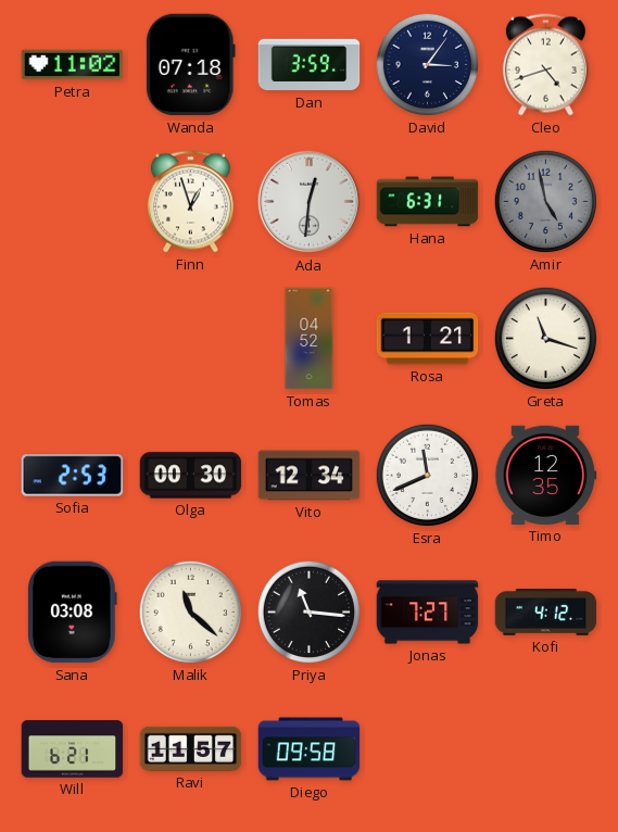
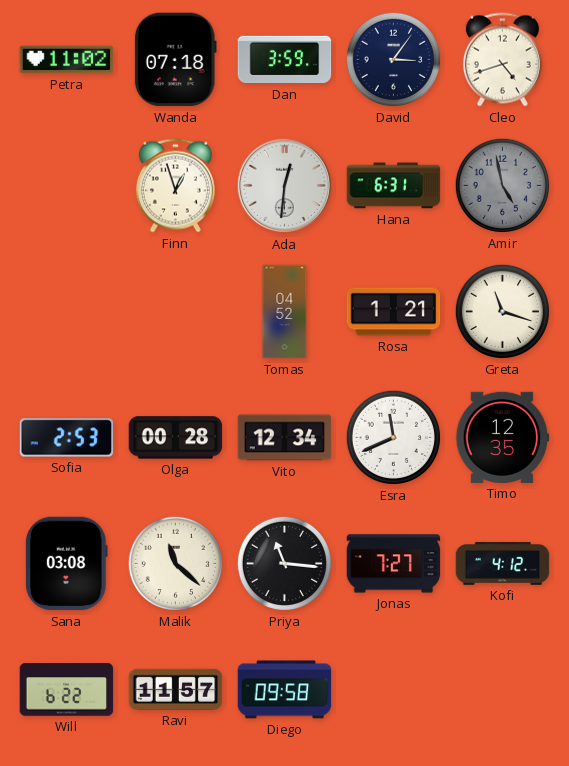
Olga: 00:30 -> 00:28
Will: 6:21 -> 6:22
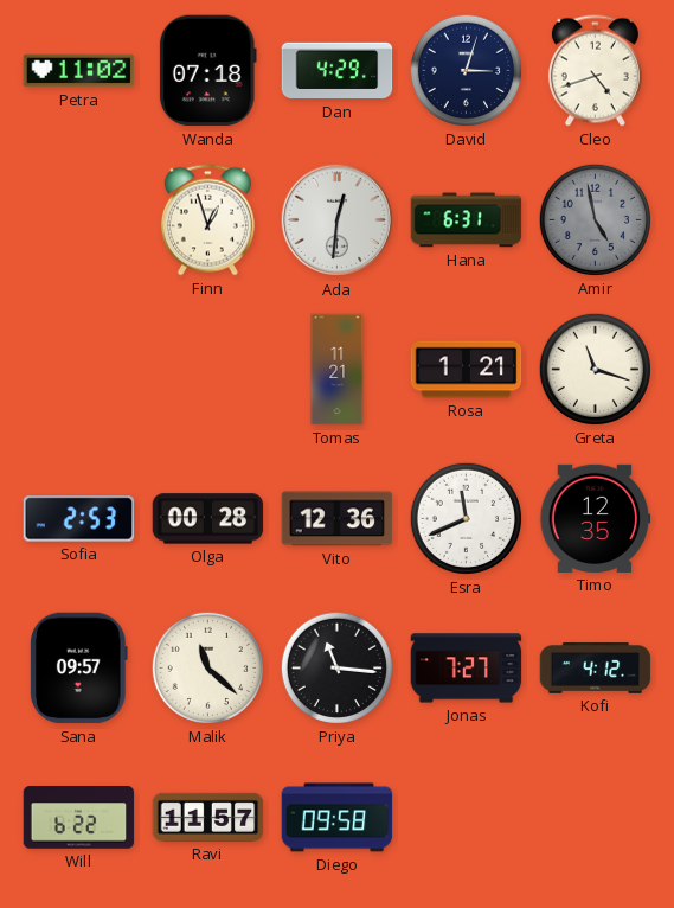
Dan: 3:59 -> 4:29
David: 3:06 -> 3:03
Tomas: 04:52 -> 11:21
Vito: 12:34 -> 12:36
Sana: 03:08 -> 09:57
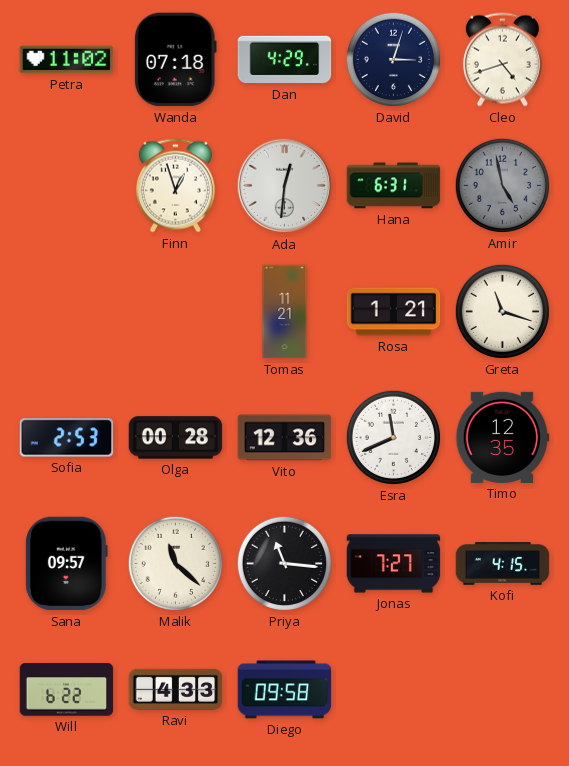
Kofi: 4:12 -> 4:15
Ravi: 11:57 -> 4:33
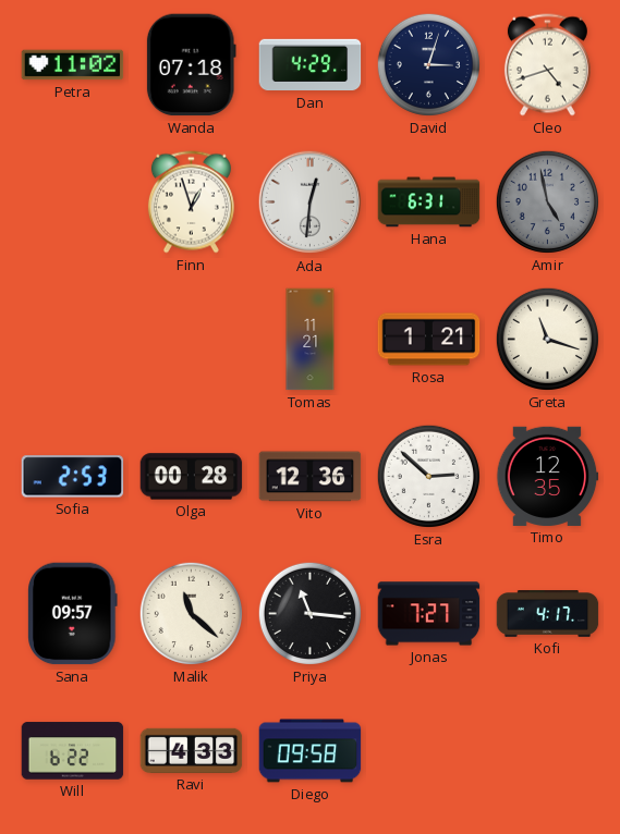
Esra: 11:41 -> 2:52
Kofi: 4:15 -> 4:17
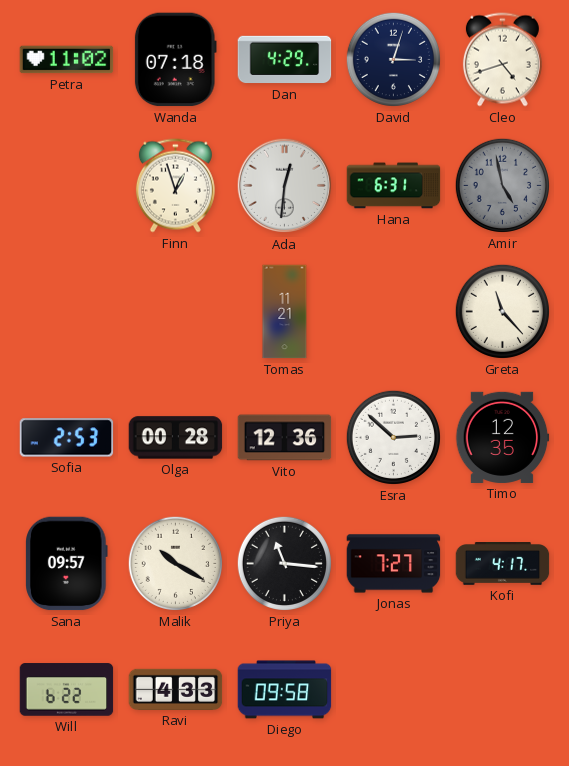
Rosa: 1:21 -> none
Greta: 11:18 -> 11:23
Malik: 11:22 -> 10:20
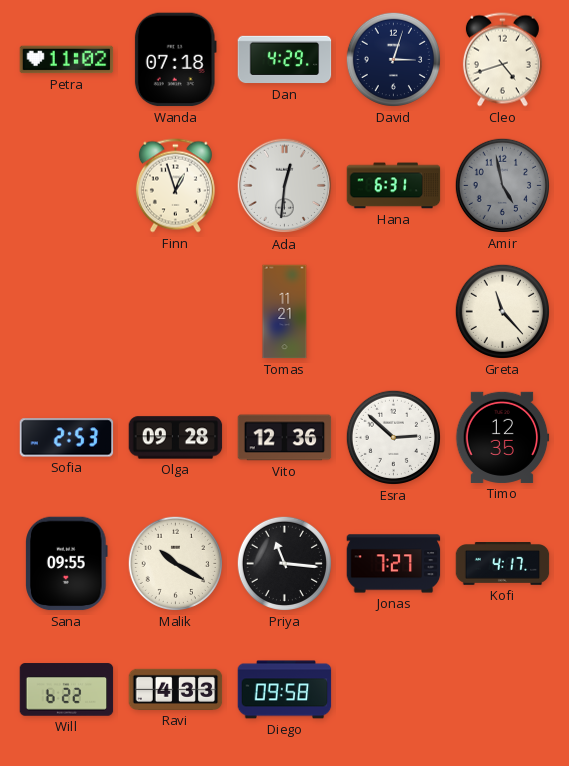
Olga: 00:28 -> 09:28
Sana: 09:57 -> 09:55
